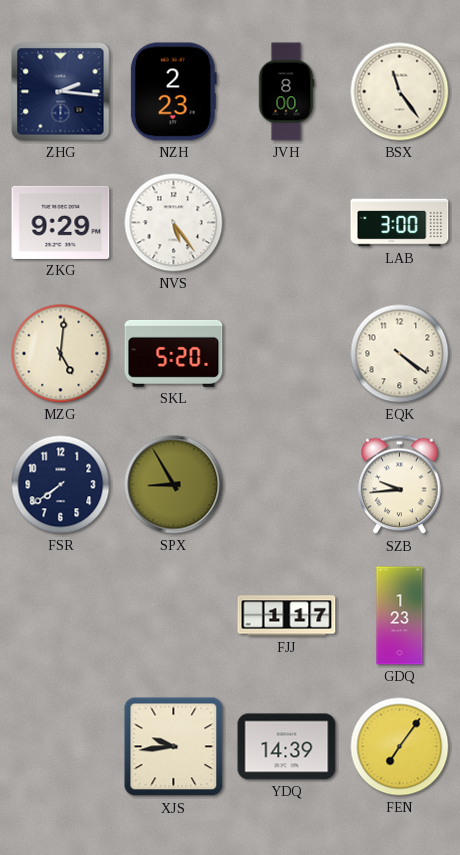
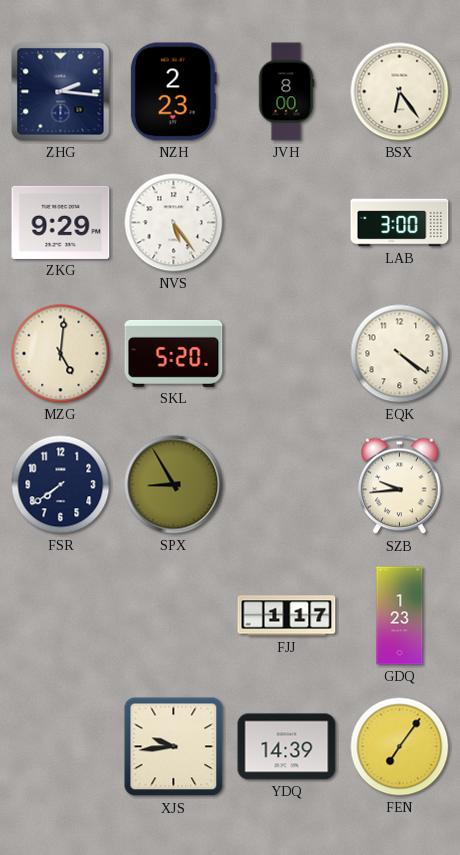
BSX: 11:24 -> 6:24
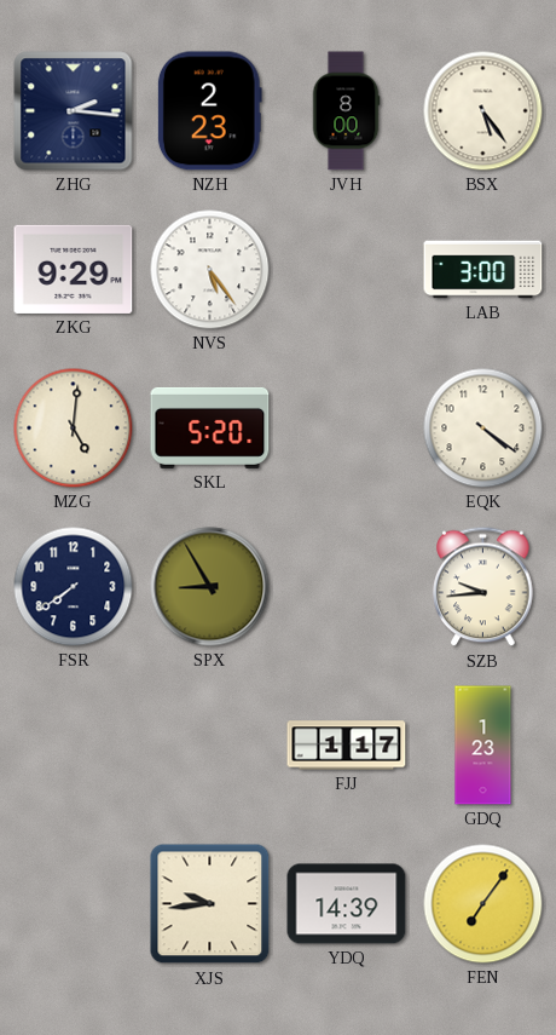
BSX: 6:24 -> 5:24
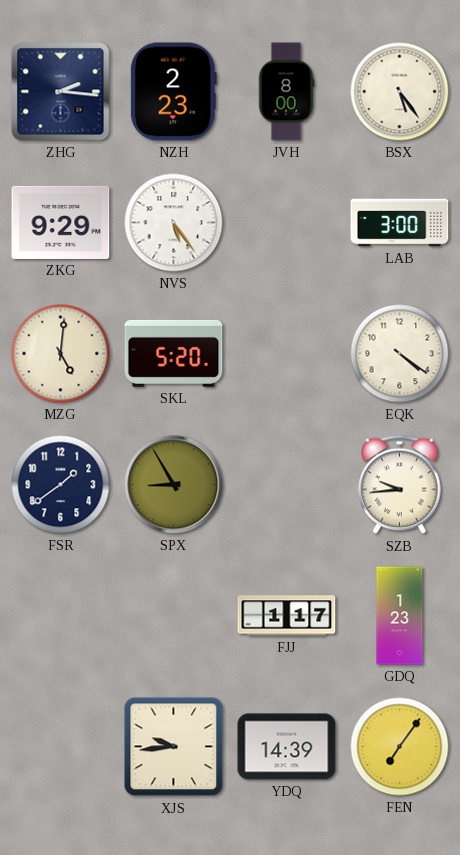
FSR: 7:39 -> 1:39
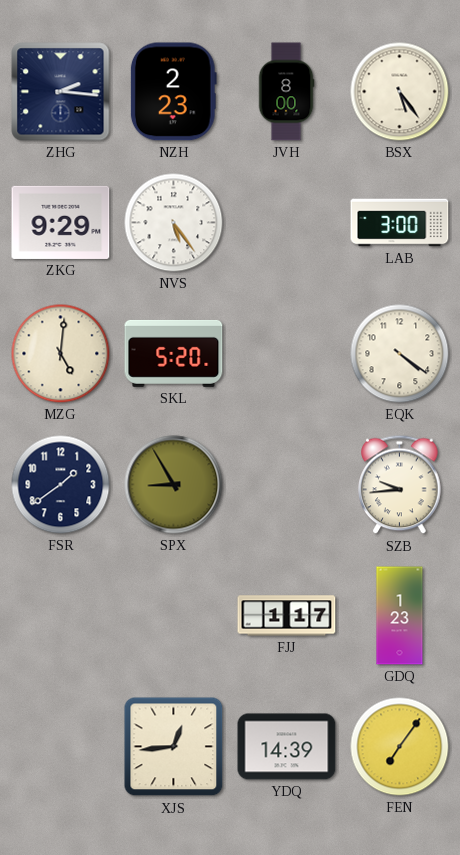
XJS: 9:44 -> 12:44
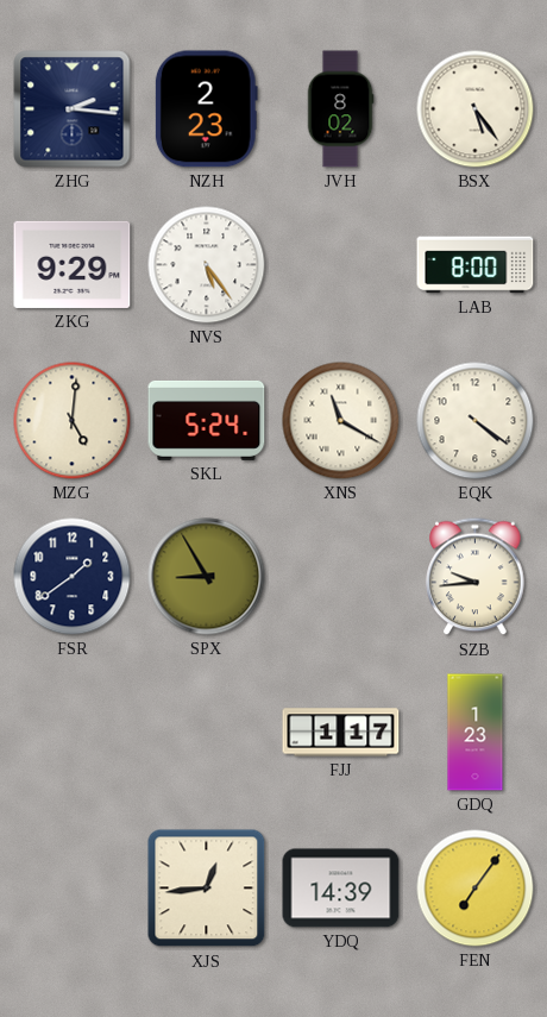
JVH: 8:00 -> 8:02
LAB: 3:00 -> 8:00
SKL: 5:20 -> 5:24
XNS: none -> 11:20
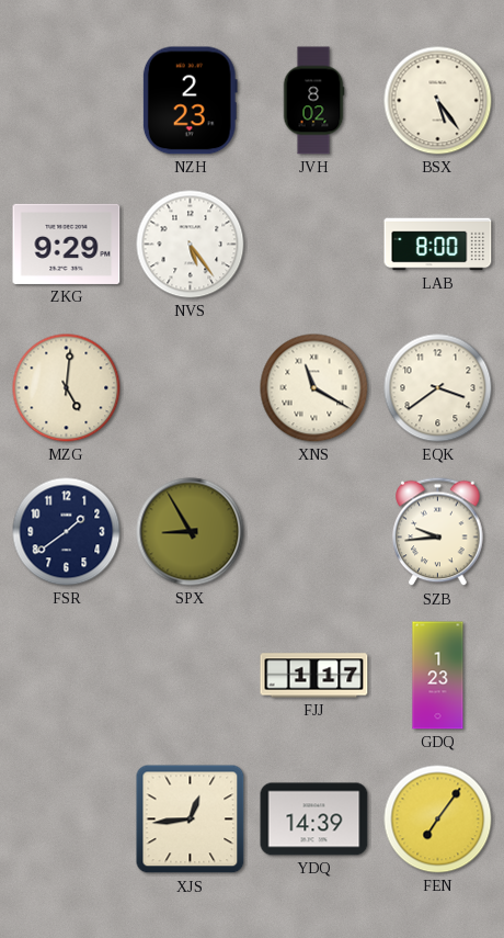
ZHG: 2:16 -> none
SKL: 5:24 -> none
EQK: 4:21 -> 3:39
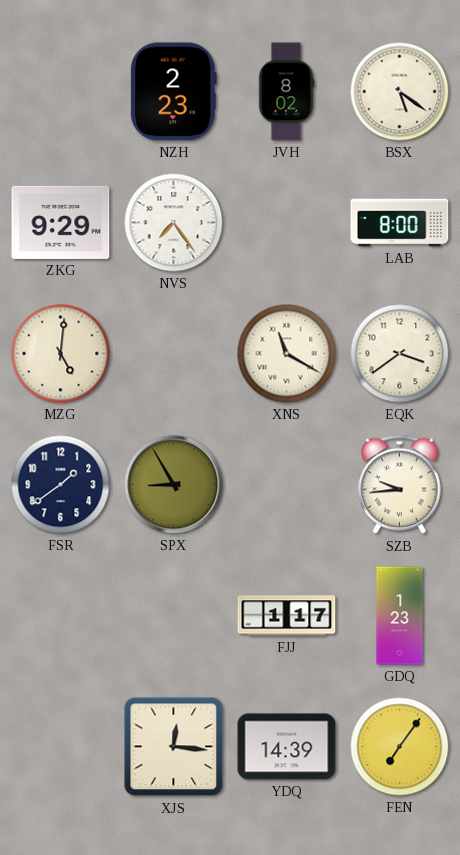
BSX: 5:24 -> 5:21
NVS: 5:24 -> 7:24
XJS: 12:44 -> 12:16
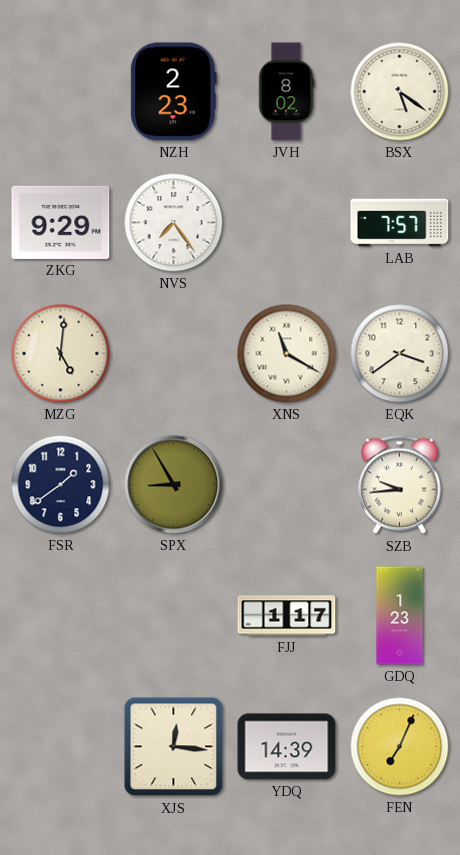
LAB: 8:00 -> 7:57
FEN: 7:06 -> 7:04
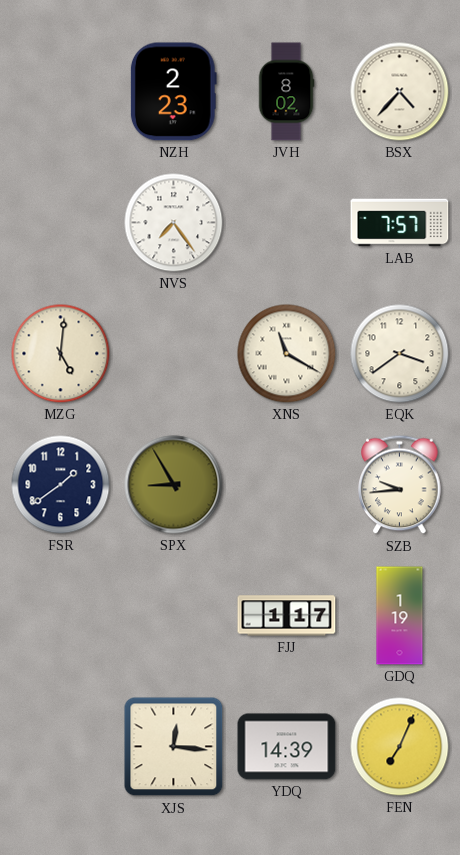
BSX: 5:21 -> 4:37
ZKG: 9:29 -> none
GDQ: 1:23 -> 1:19
